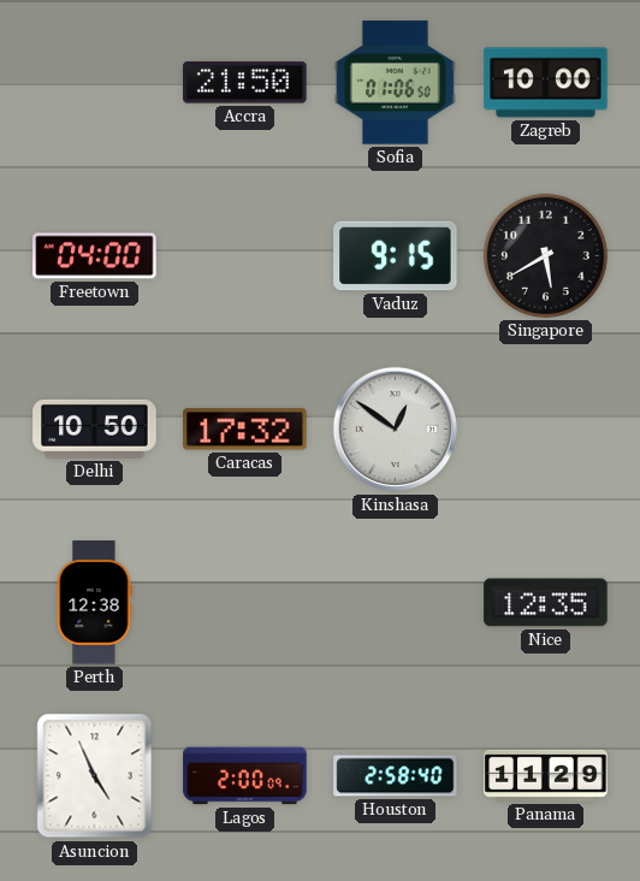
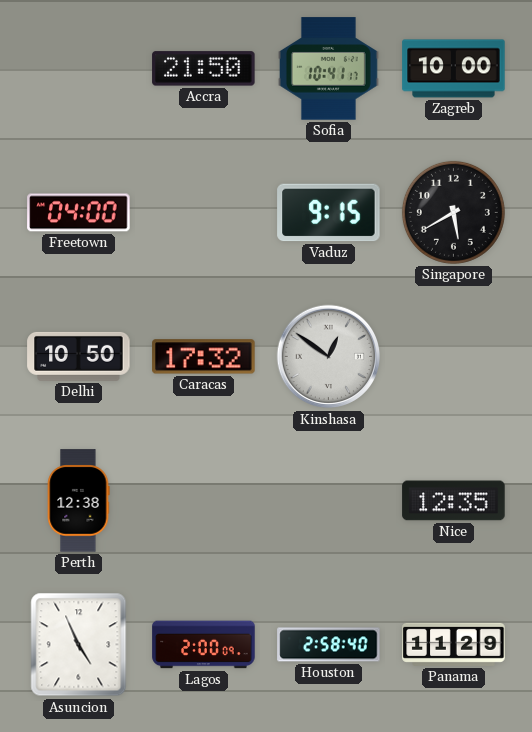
Sofia: 01:06 -> 10:41
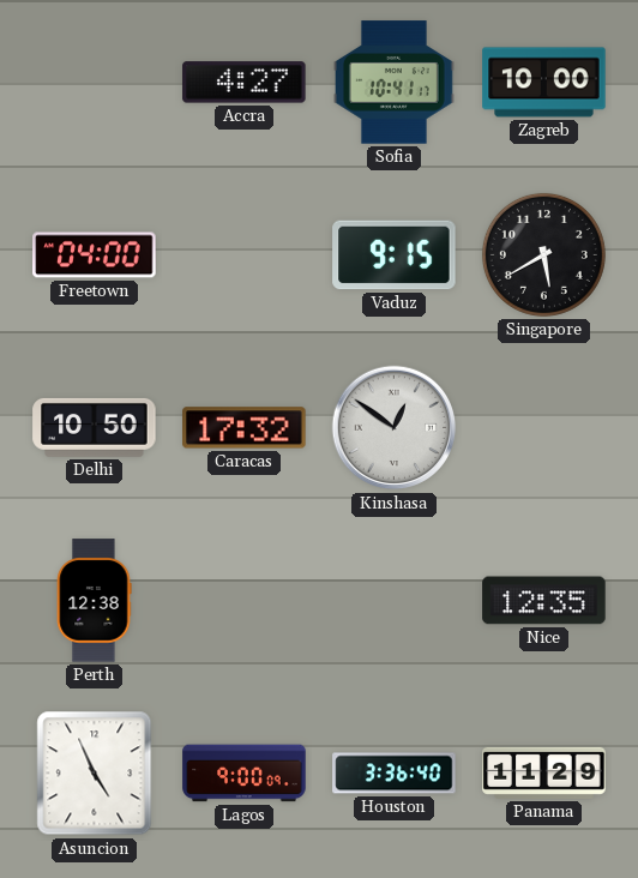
Accra: 21:50 -> 4:27
Lagos: 2:00 -> 9:00
Houston: 2:58 -> 3:36
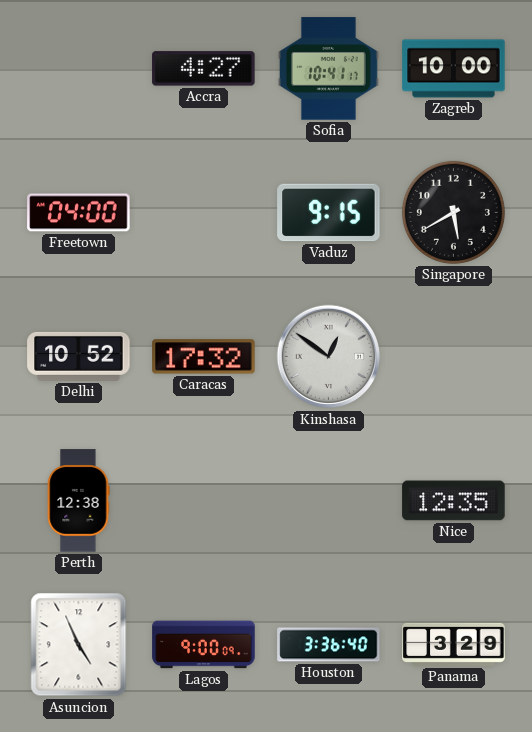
Delhi: 10:50 -> 10:52
Panama: 11:29 -> 3:29
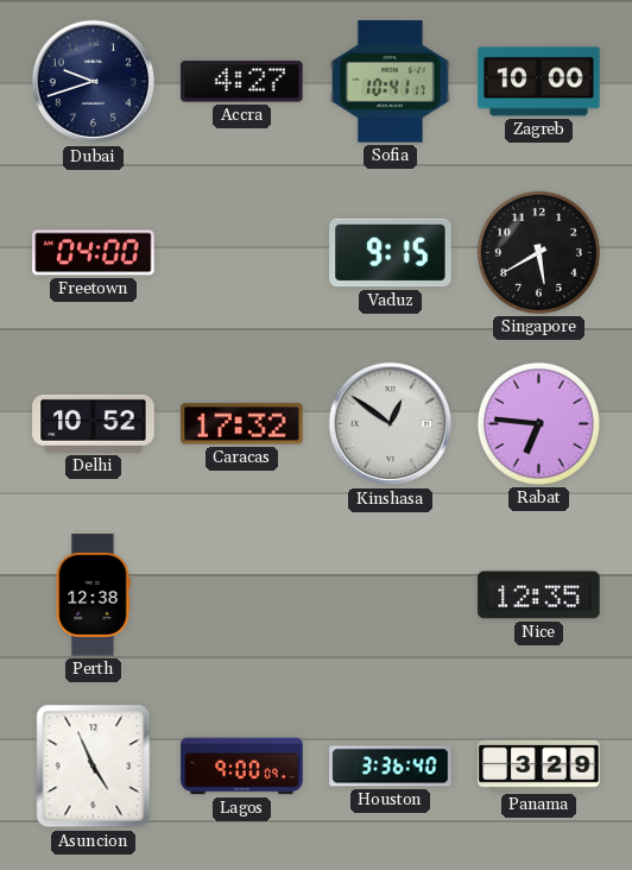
Dubai: none -> 9:42
Rabat: none -> 6:46
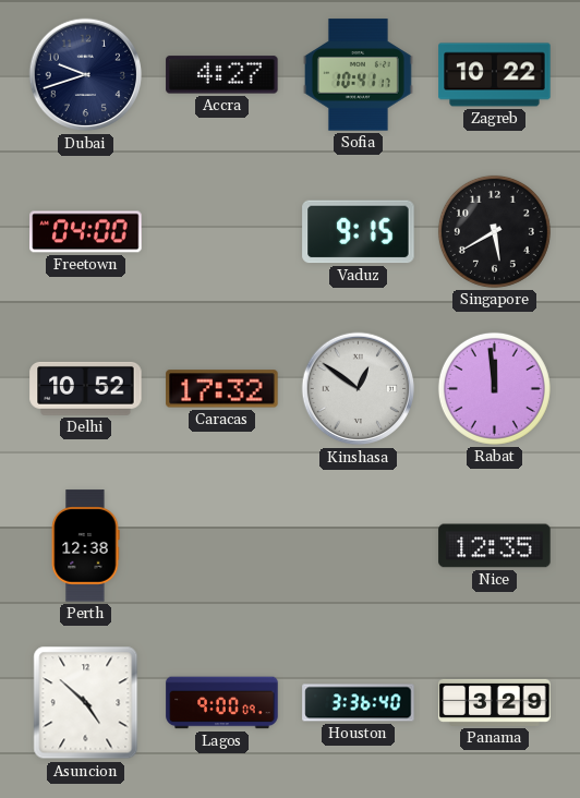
Zagreb: 10:00 -> 10:22
Rabat: 6:46 -> 11:59
Asuncion: 4:56 -> 4:52
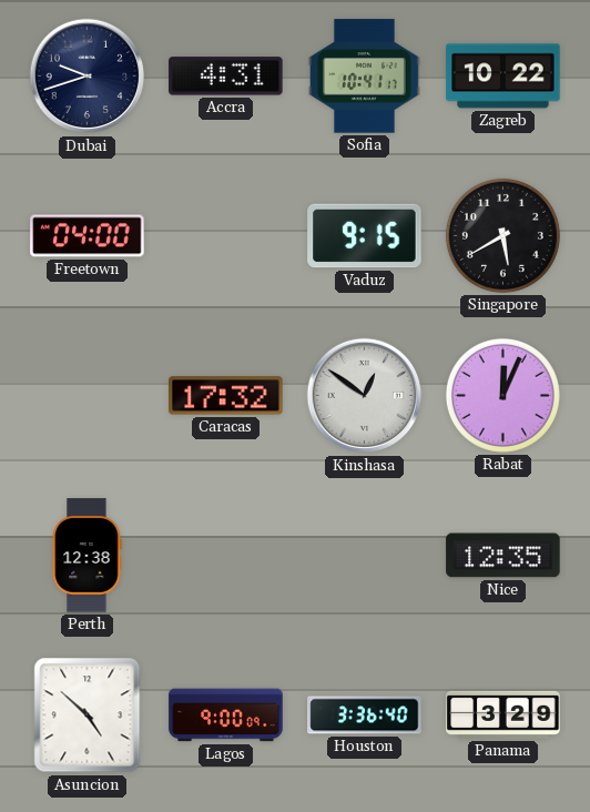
Accra: 4:27 -> 4:31
Delhi: 10:52 -> none
Rabat: 11:59 -> 12:04
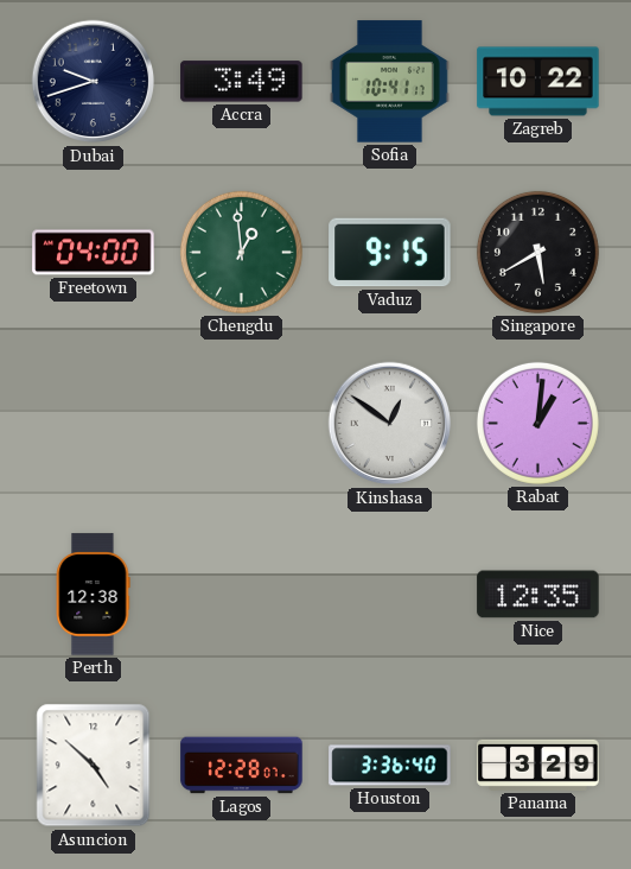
Accra: 4:31 -> 3:49
Chengdu: none -> 12:59
Caracas: 17:32 -> none
Rabat: 12:04 -> 1:01
Lagos: 9:00 -> 12:28
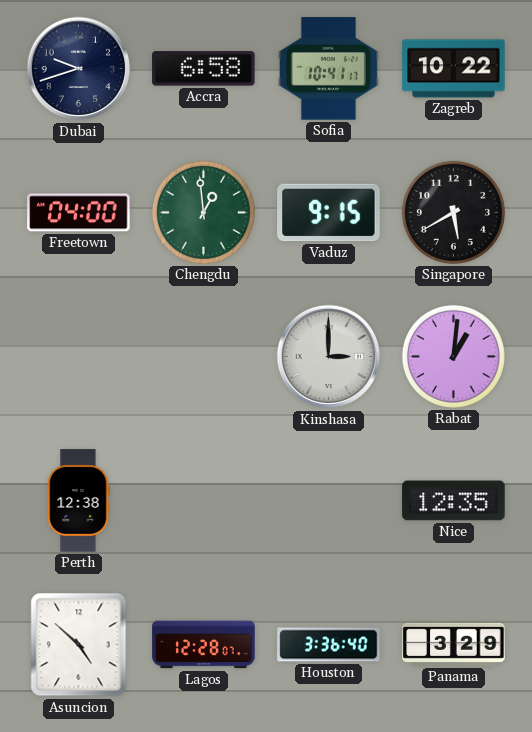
Accra: 3:49 -> 6:58
Kinshasa: 12:51 -> 3:00
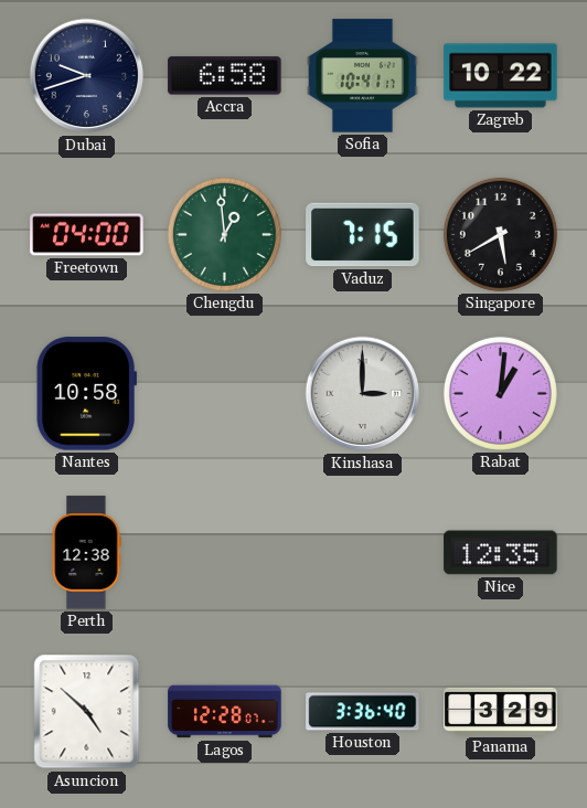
Vaduz: 9:15 -> 7:15
Nantes: none -> 10:58
